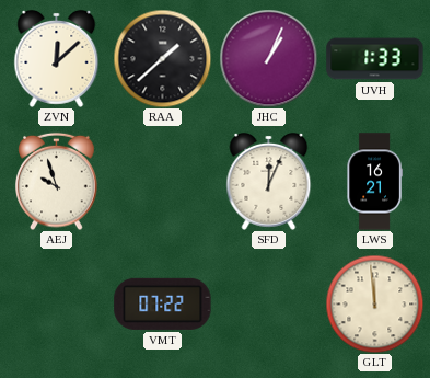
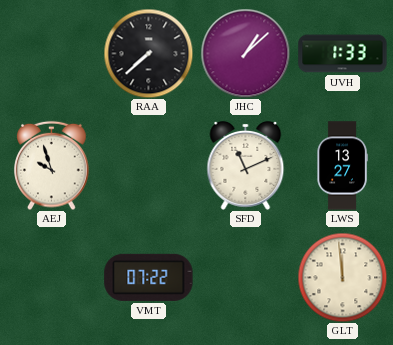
ZVN: 12:08 -> none
RAA: 1:38 -> 7:38
JHC: 1:04 -> 1:08
SFD: 12:04 -> 11:11
LWS: 16:21 -> 13:27
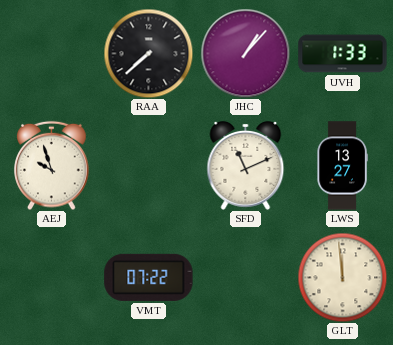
JHC: 1:08 -> 1:07
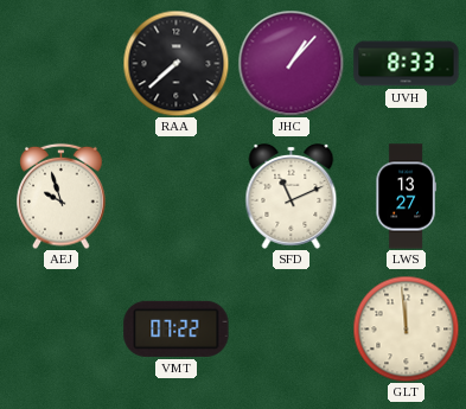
UVH: 1:33 -> 8:33
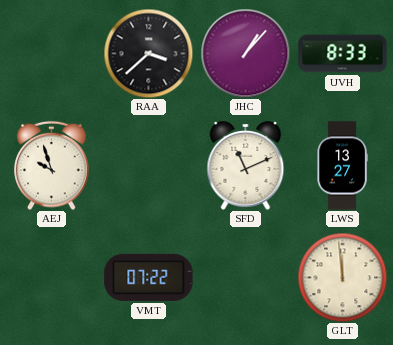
RAA: 7:38 -> 3:38
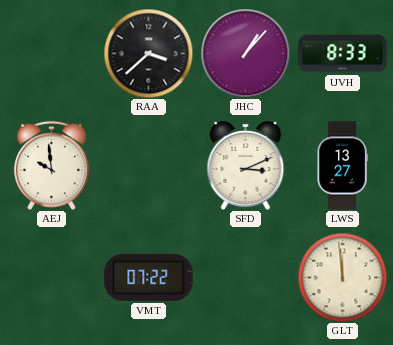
AEJ: 9:57 -> 9:59
SFD: 11:11 -> 3:11
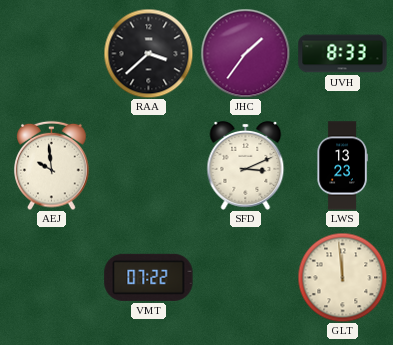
JHC: 1:07 -> 1:36
LWS: 13:27 -> 13:23
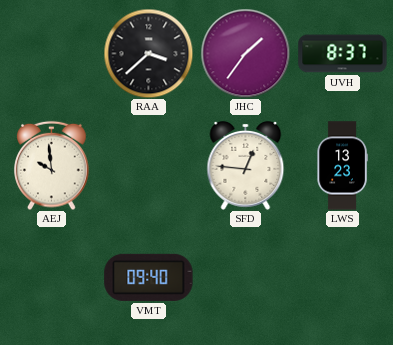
UVH: 8:33 -> 8:37
SFD: 3:11 -> 12:46
VMT: 07:22 -> 09:40
GLT: 11:59 -> none
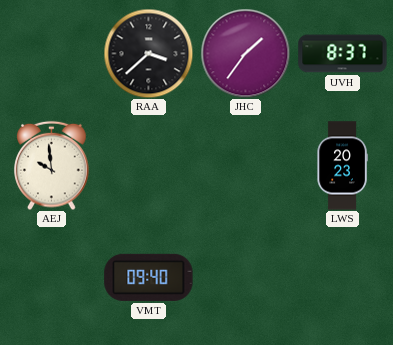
SFD: 12:46 -> none
LWS: 13:23 -> 20:23
